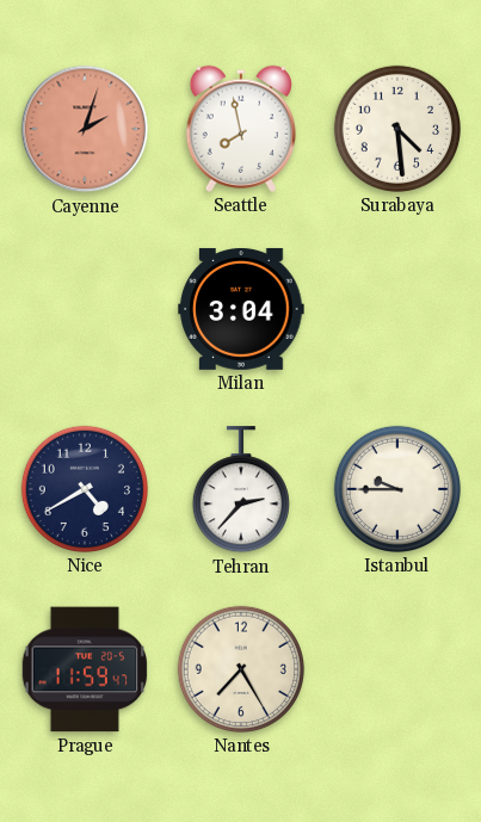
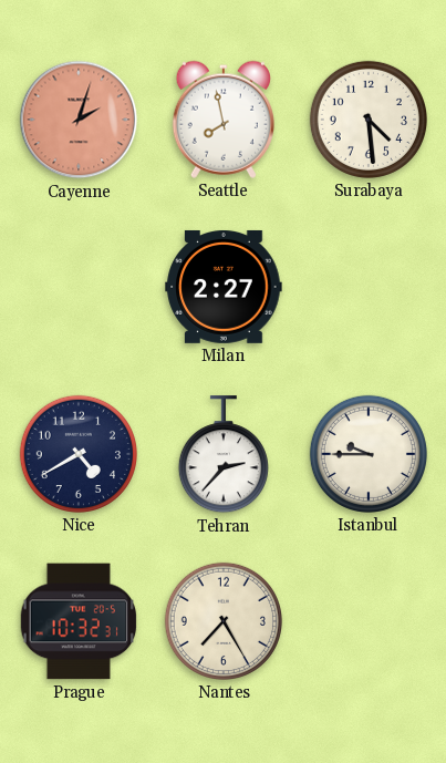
Milan: 3:04 -> 2:27
Prague: 11:59 -> 10:32
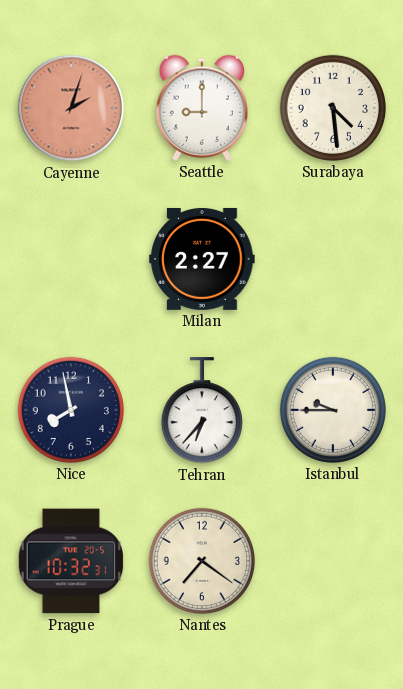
Seattle: 7:58 -> 9:00
Nice: 4:40 -> 7:58
Tehran: 2:37 -> 6:37
Nantes: 7:25 -> 7:21
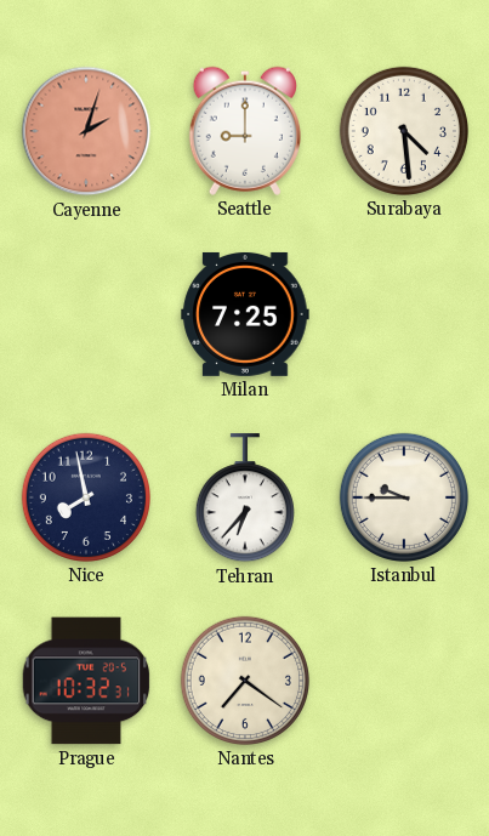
Milan: 2:27 -> 7:25
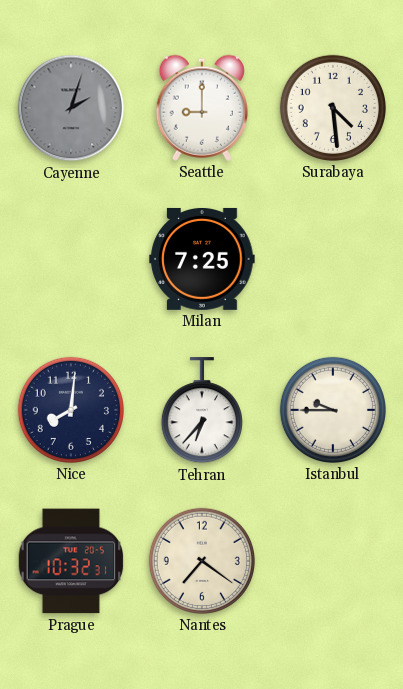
Cayenne dial: salmon -> grey
Nice: 7:58 -> 8:01
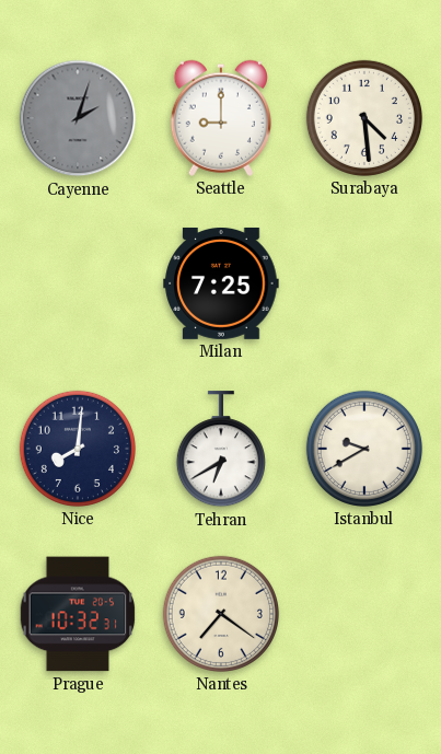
Tehran: 6:37 -> 6:40
Istanbul: 9:45 -> 9:40
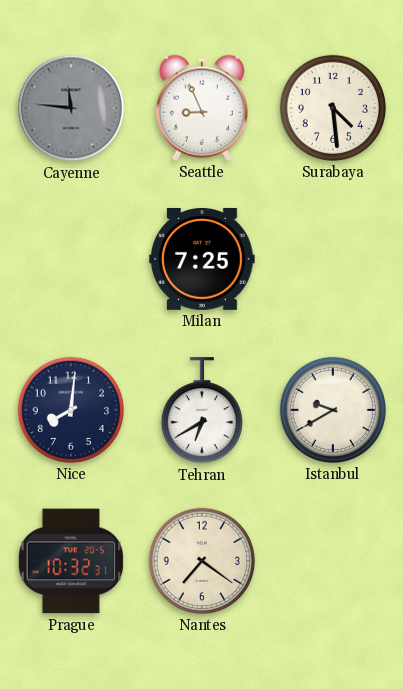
Cayenne: 2:03 -> 11:46
Seattle: 9:00 -> 8:56
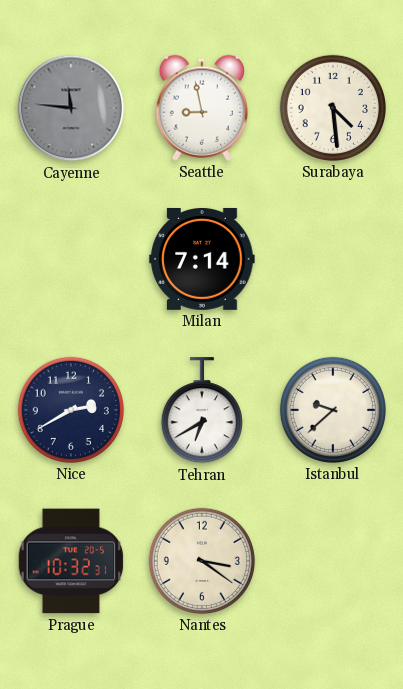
Seattle: 8:56 -> 8:58
Milan: 7:25 -> 7:14
Nice: 8:01 -> 2:40
Istanbul: 9:40 -> 9:38
Nantes: 7:21 -> 3:21
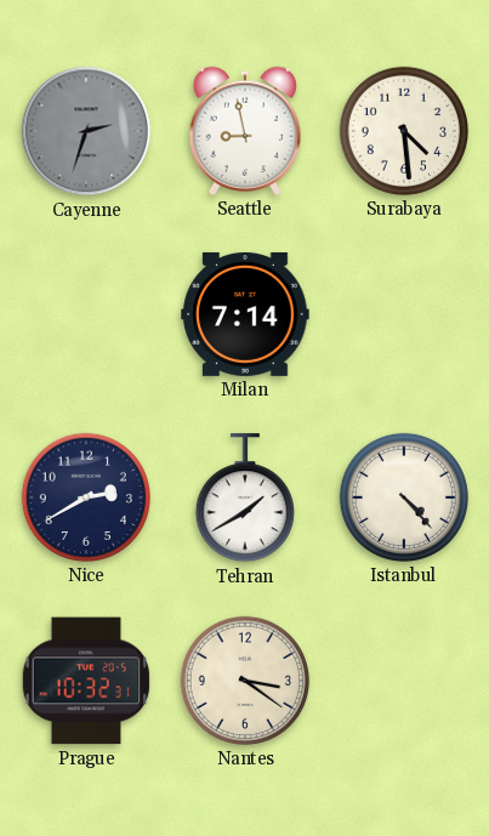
Cayenne: 11:46 -> 2:33
Tehran: 6:40 -> 1:40
Istanbul: 9:38 -> 4:23
